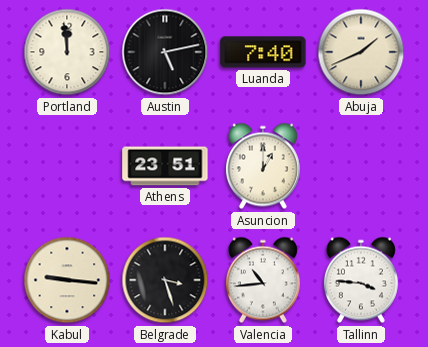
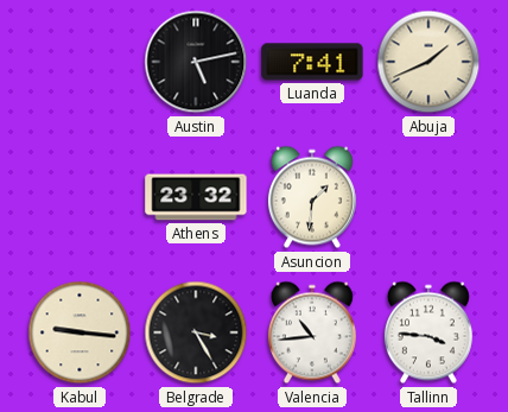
Portland: 11:59 -> none
Luanda: 7:40 -> 7:41
Athens: 23:51 -> 23:32
Asuncion: 1:00 -> 1:31
Belgrade: 3:27 -> 3:25
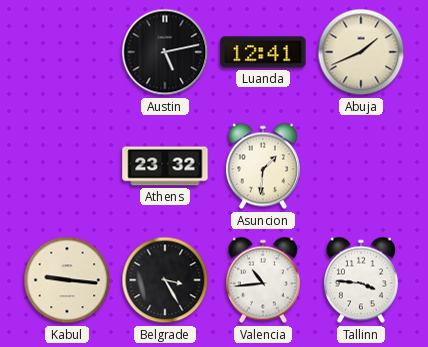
Luanda: 7:41 -> 12:41
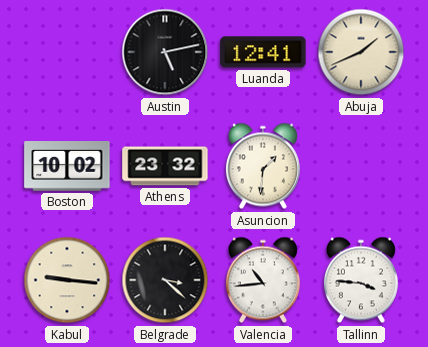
Boston: none -> 10:02
Belgrade: 3:25 -> 3:22
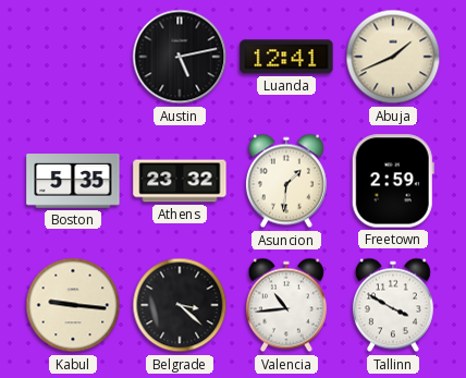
Boston: 10:02 -> 5:35
Freetown: none -> 2:59
Tallinn: 3:46 -> 3:50
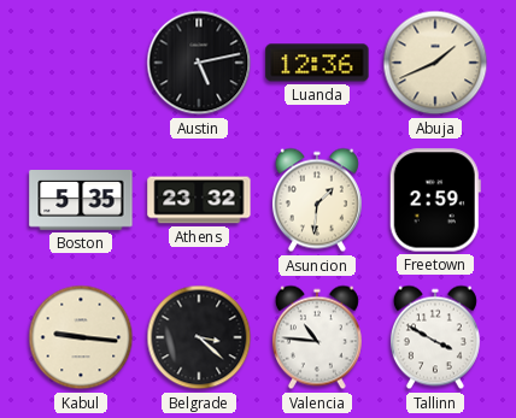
Luanda: 12:41 -> 12:36
Valencia: 10:44 -> 10:46
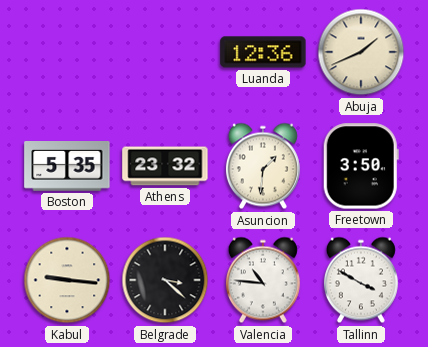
Austin: 5:13 -> none
Freetown: 2:59 -> 3:50
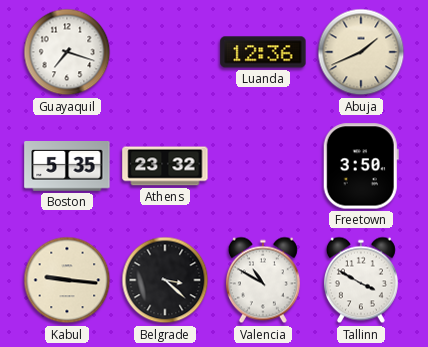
Guayaquil: none -> 7:18
Asuncion: 1:31 -> none
Valencia: 10:46 -> 10:50
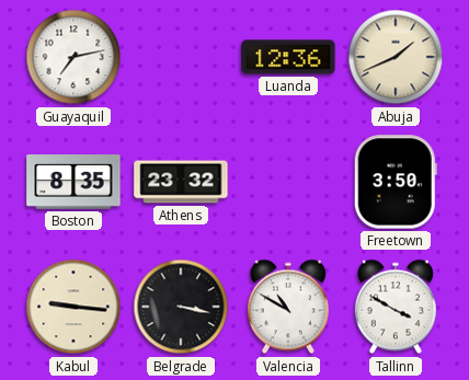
Guayaquil: 7:18 -> 7:13
Boston: 5:35 -> 8:35
Belgrade: 3:22 -> 3:17
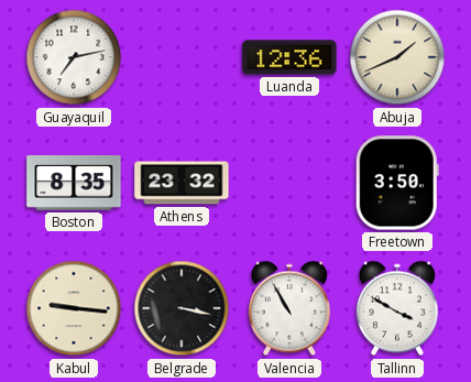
Valencia: 10:50 -> 10:55
